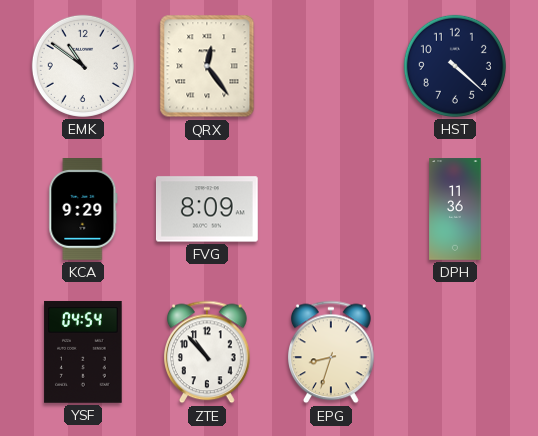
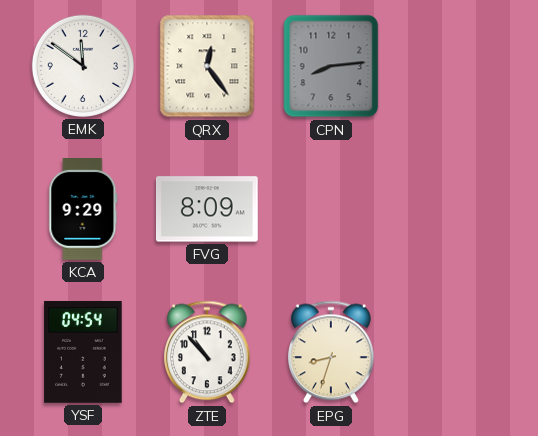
EMK: 10:51 -> 11:51
CPN: none -> 8:14
HST: 4:22 -> none
DPH: 11:36 -> none
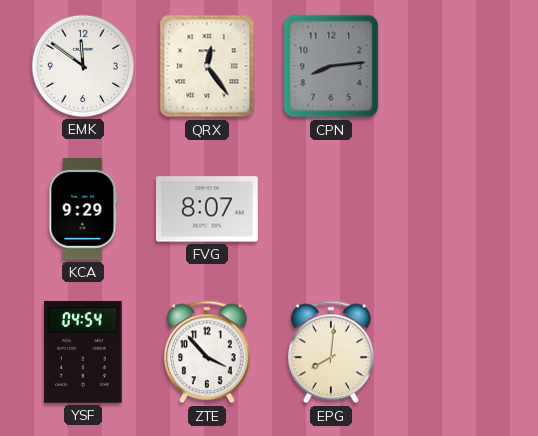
FVG: 8:09 -> 8:07
ZTE: 10:53 -> 3:53
EPG: 8:33 -> 8:01
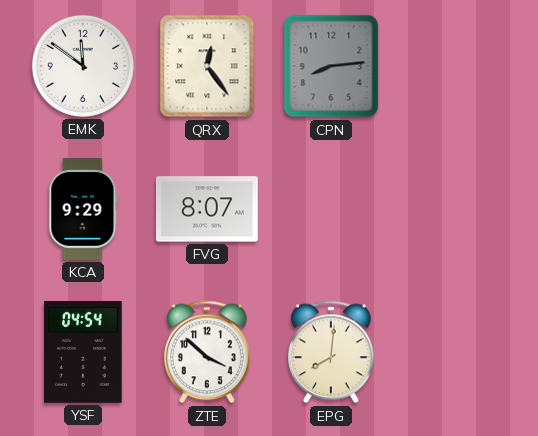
ZTE: 3:53 -> 3:52
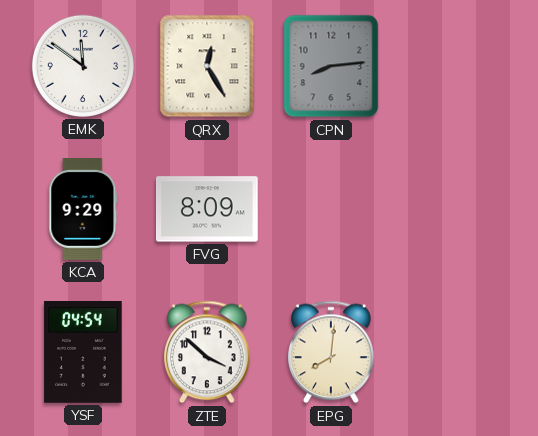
QRX: 12:24 -> 12:25
FVG: 8:07 -> 8:09
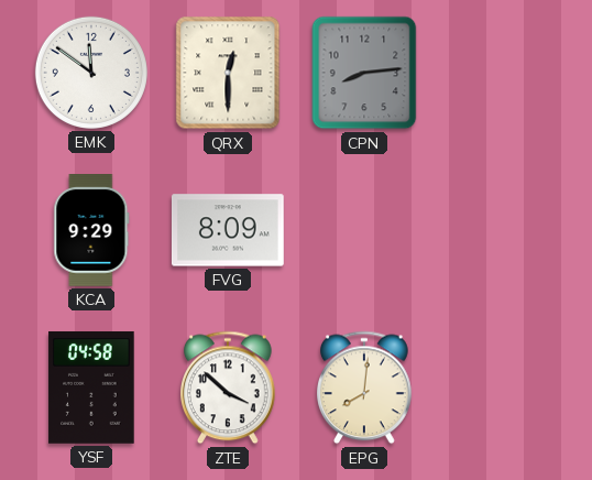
QRX: 12:25 -> 12:30
YSF: 04:54 -> 04:58
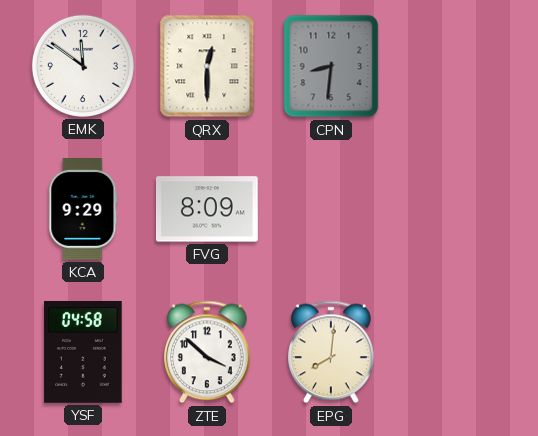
CPN: 8:14 -> 8:31
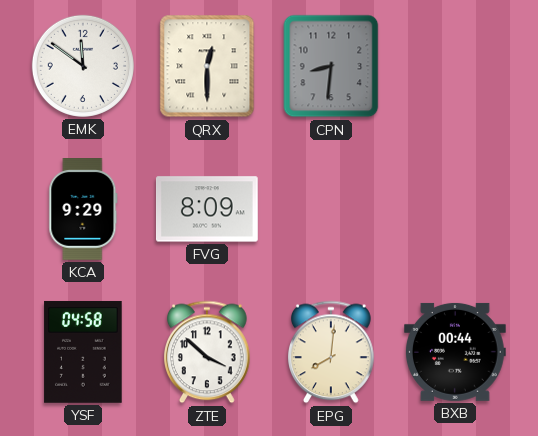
BXB: none -> 00:44
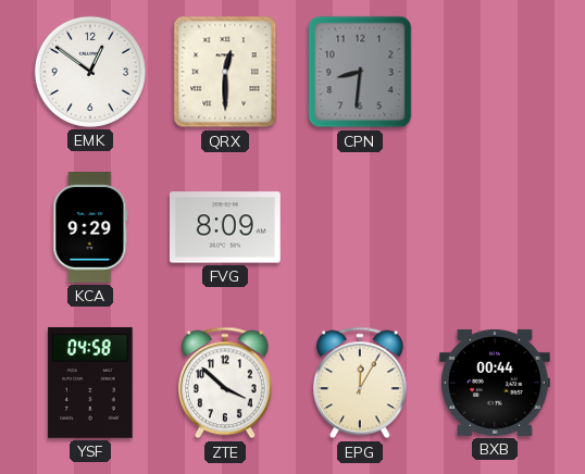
EMK: 11:51 -> 12:51
EPG: 8:01 -> 12:05
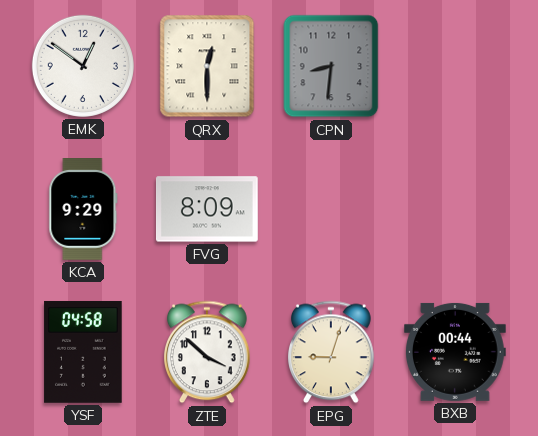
EPG: 12:05 -> 9:03
